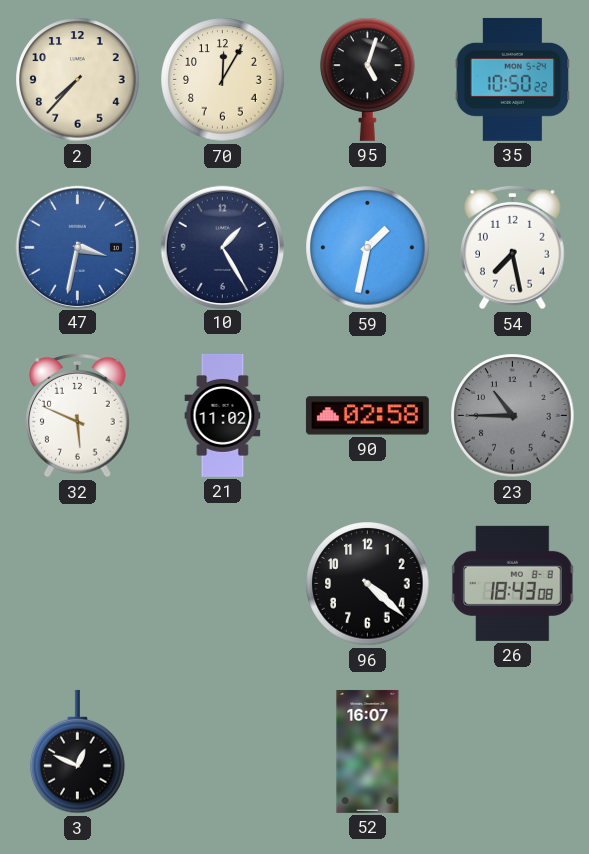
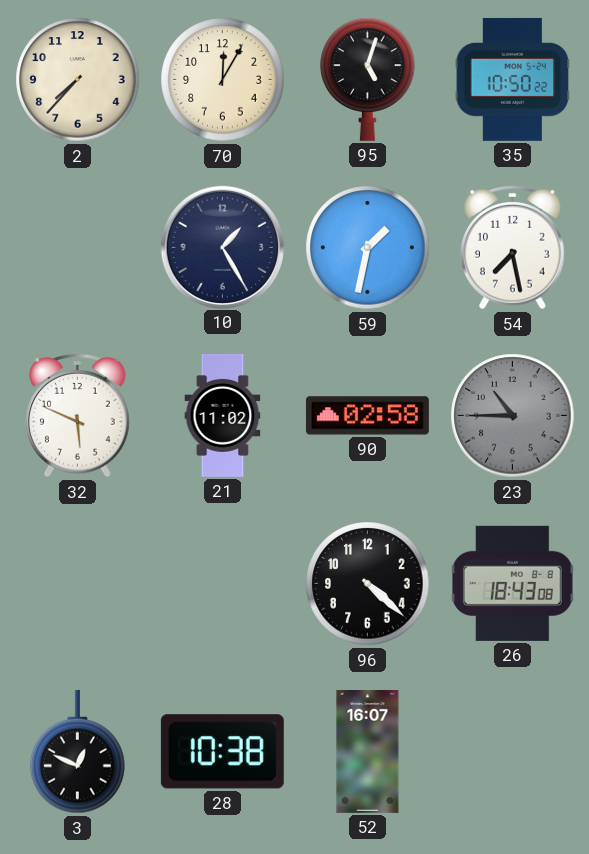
47: 3:32 -> none
28: none -> 10:38
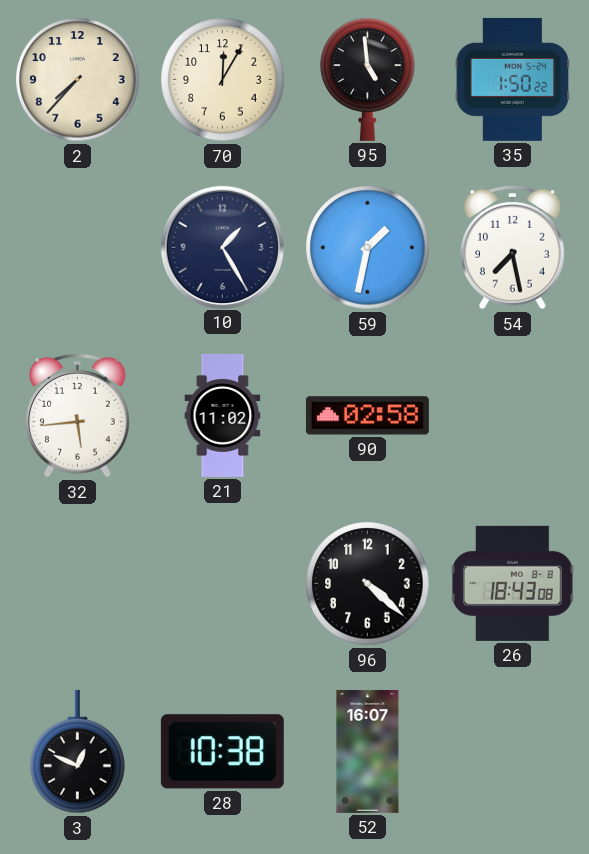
95: 5:03 -> 4:59
35: 10:50 -> 1:50
32: 5:49 -> 5:44
23: 10:45 -> none
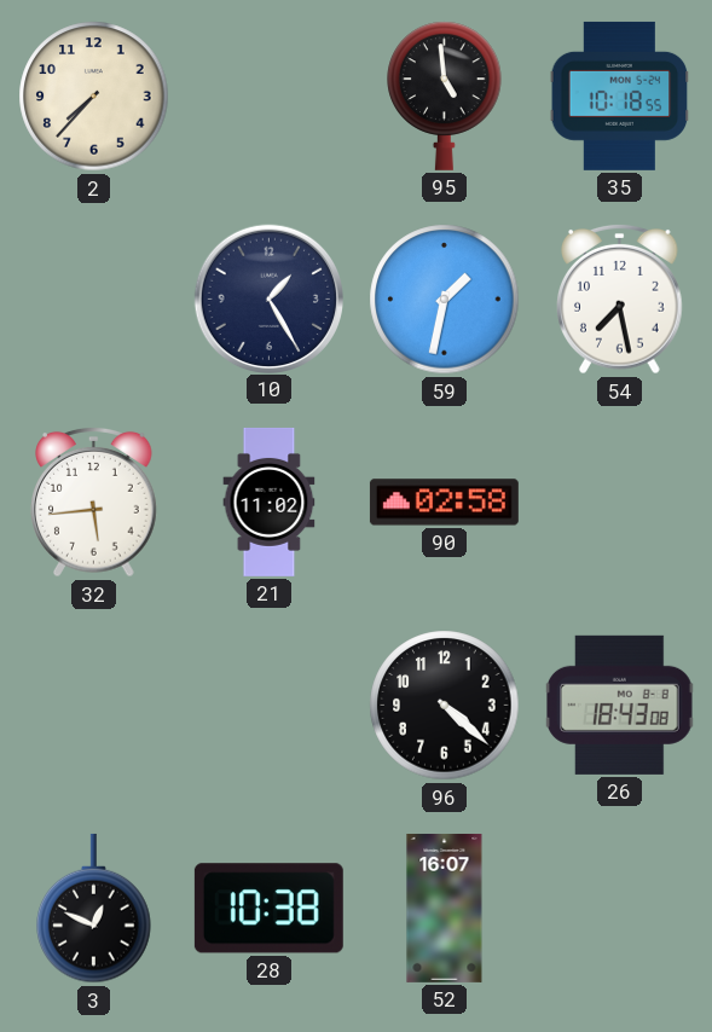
70: 12:05 -> none
35: 1:50 -> 10:18
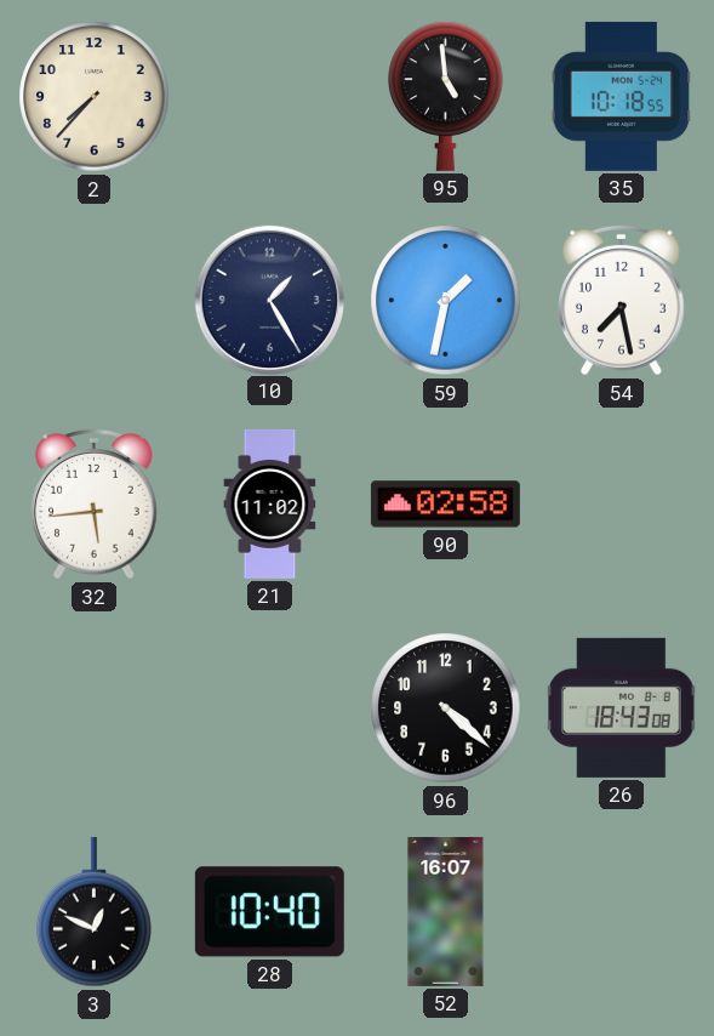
28: 10:38 -> 10:40
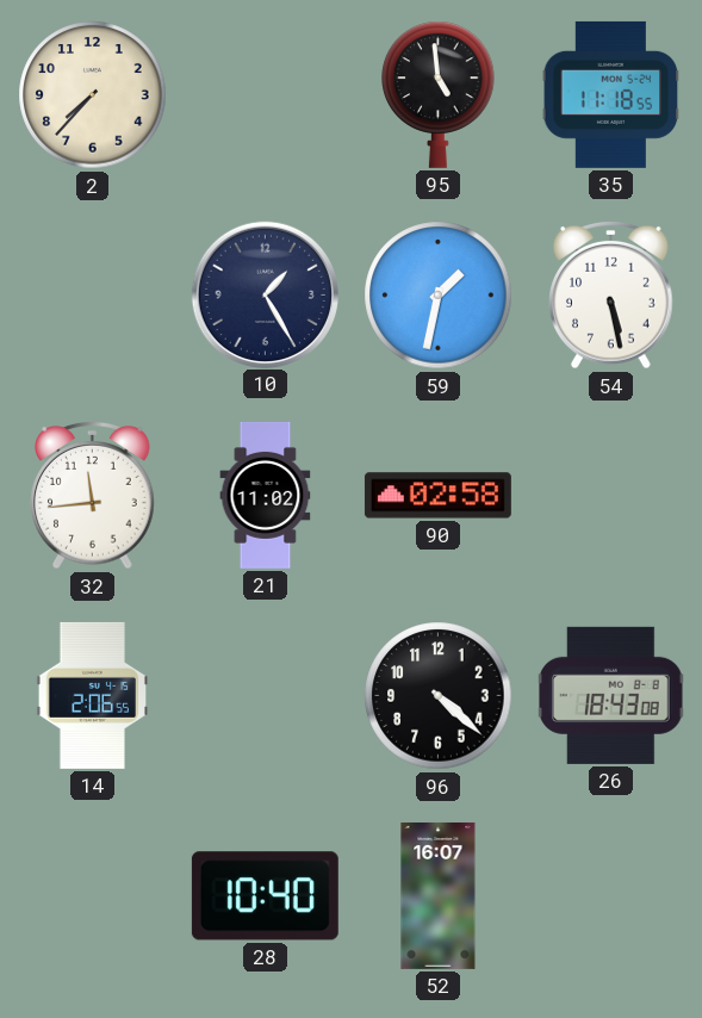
35: 10:18 -> 11:18
54: 7:28 -> 5:28
32: 5:44 -> 11:44
14: none -> 2:06
3: 12:49 -> none
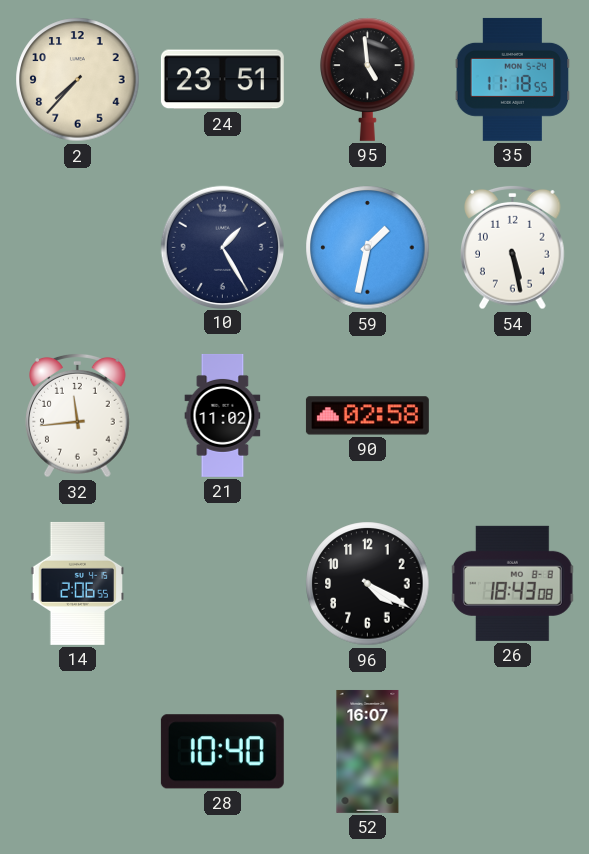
24: none -> 23:51
96: 4:22 -> 4:20
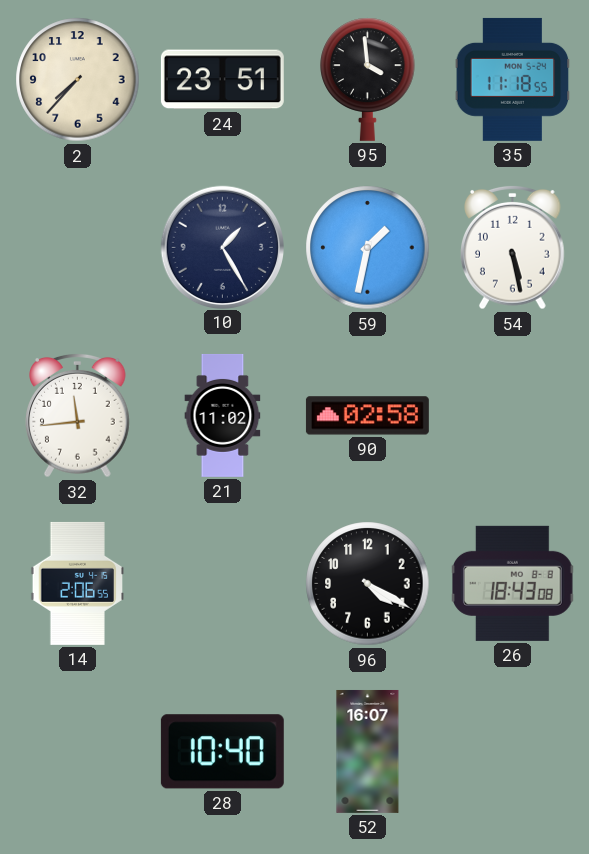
95: 4:59 -> 3:59
